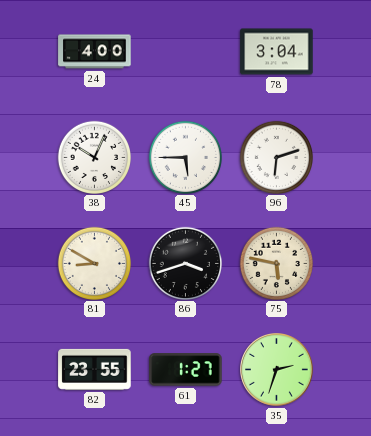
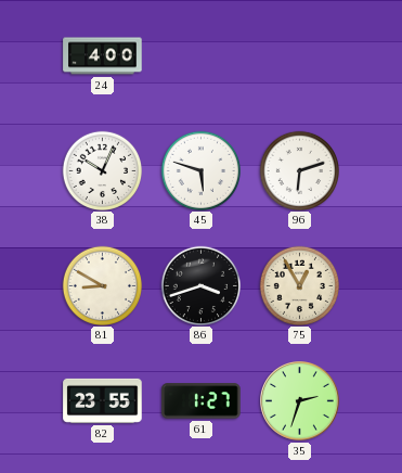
78: 3:04 -> none
45: 5:45 -> 5:48
75: 5:47 -> 12:55
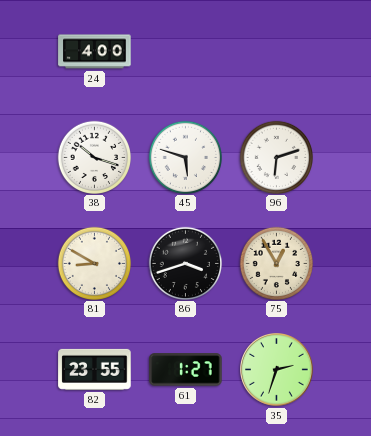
38: 10:04 -> 10:18
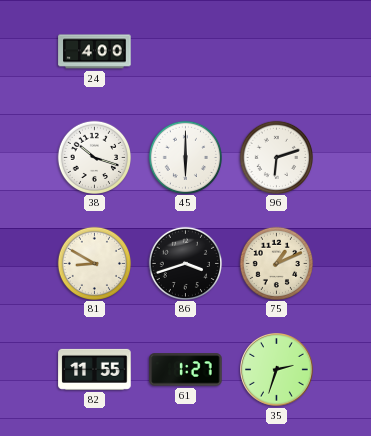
45: 5:48 -> 6:00
75: 12:55 -> 1:11
82: 23:55 -> 11:55
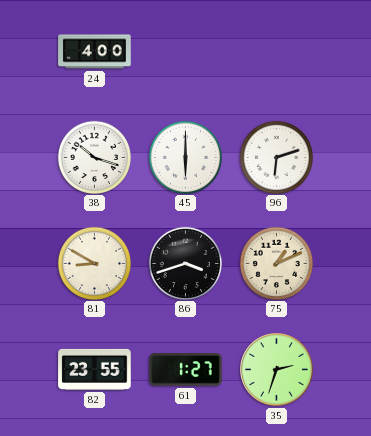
82: 11:55 -> 23:55
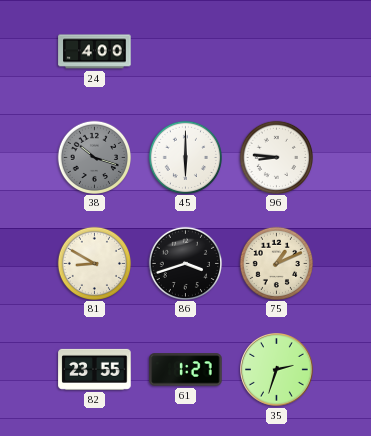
38 dial: white -> grey
96: 6:12 -> 8:46
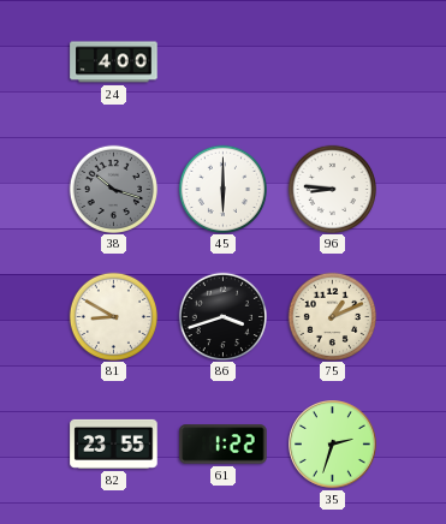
61: 1:27 -> 1:22
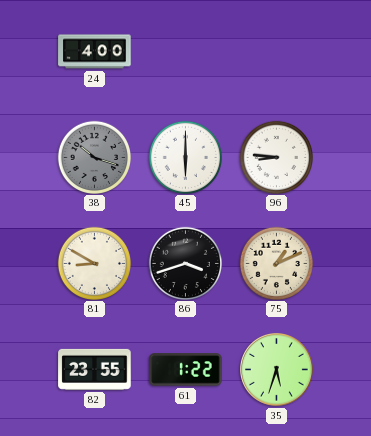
35: 2:33 -> 5:33
